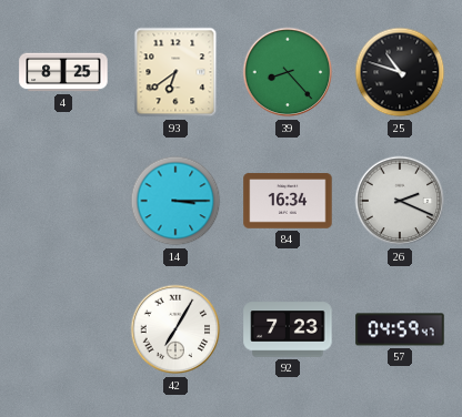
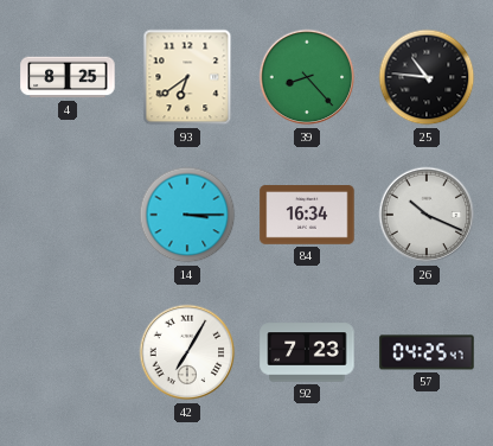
25: 10:48 -> 10:46
26: 2:19 -> 10:19
57: 04:59 -> 04:25
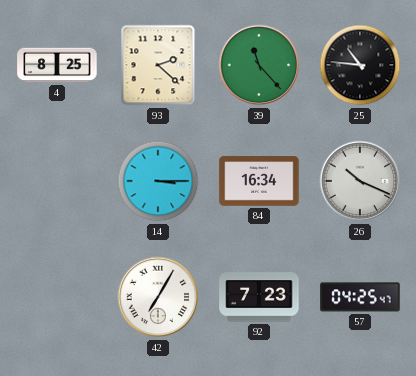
93: 6:39 -> 2:22
39: 8:23 -> 11:23
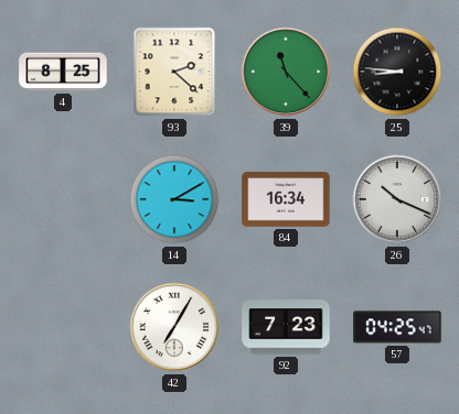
25: 10:46 -> 8:46
14: 3:15 -> 3:10
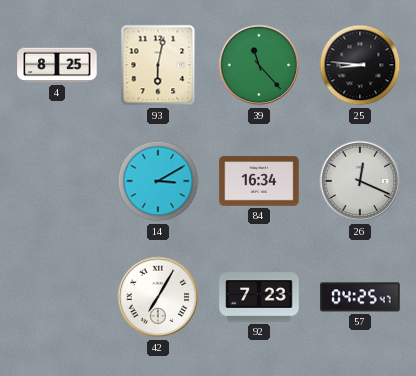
93: 2:22 -> 6:02
26: 10:19 -> 12:19
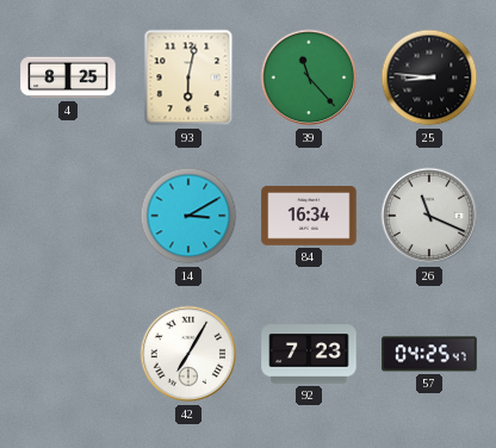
26: 12:19 -> 11:19
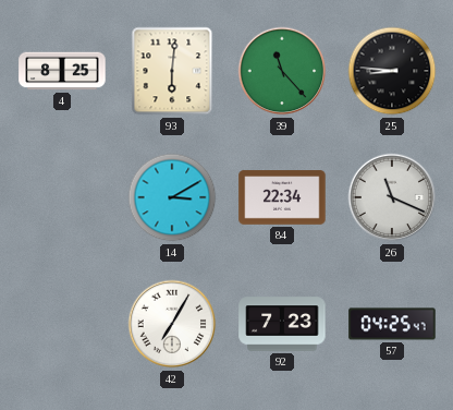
93: 6:02 -> 6:01
84: 16:34 -> 22:34
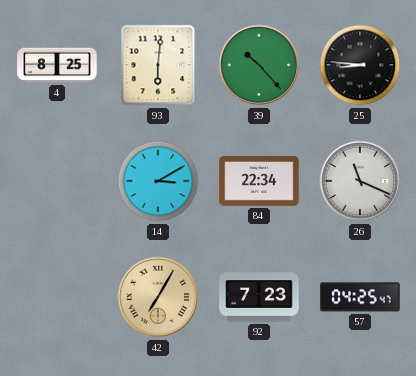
39: 11:23 -> 10:23
42 dial: white -> champagne
